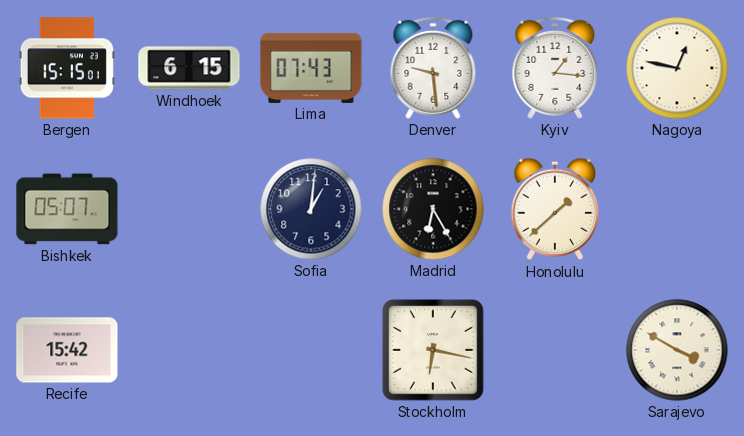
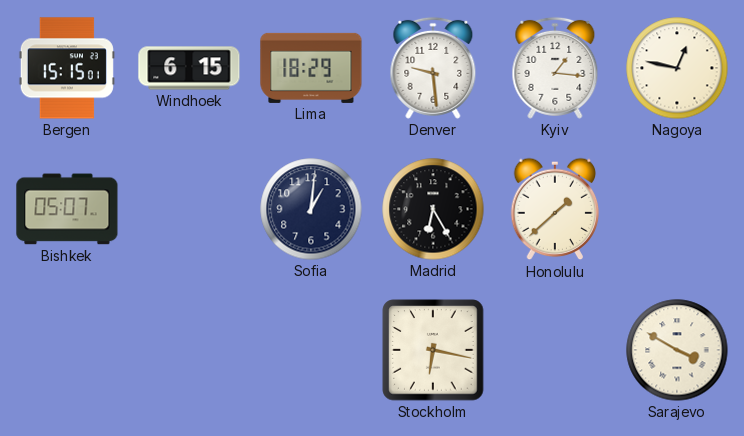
Lima: 07:43 -> 18:29
Recife: 15:42 -> none
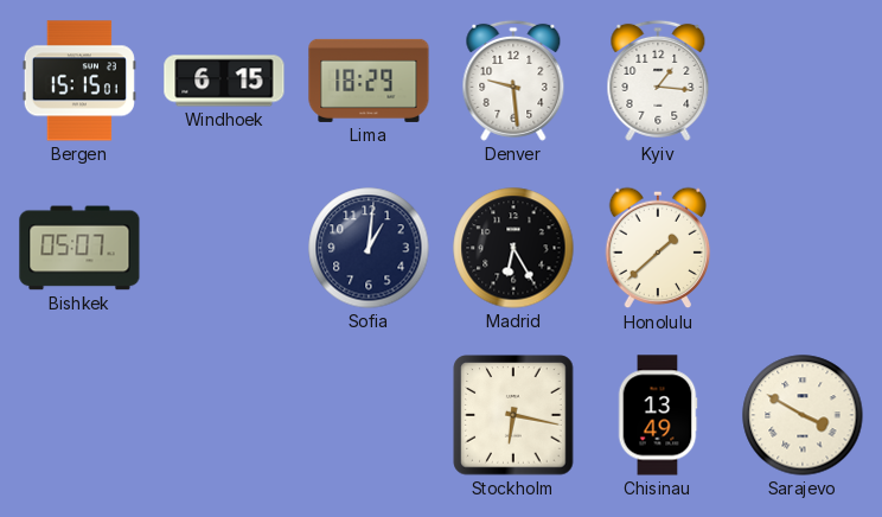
Nagoya: 12:47 -> none
Chisinau: none -> 13:49
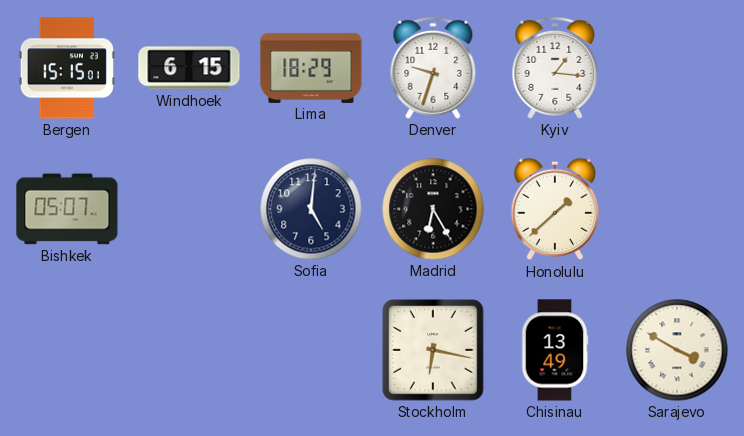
Denver: 9:29 -> 9:33
Sofia: 1:01 -> 5:01
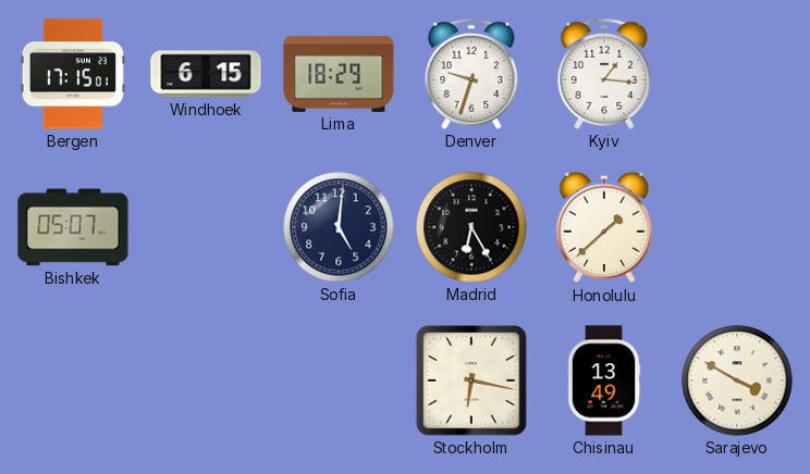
Bergen: 15:15 -> 17:15
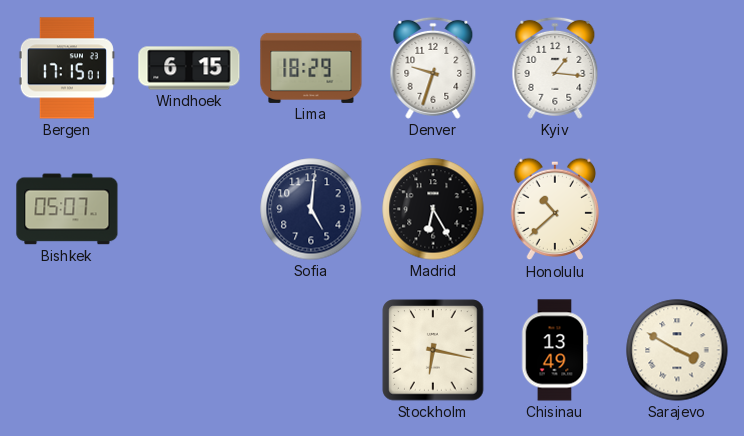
Honolulu: 1:38 -> 10:38
